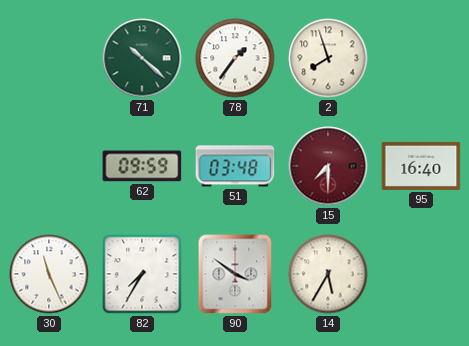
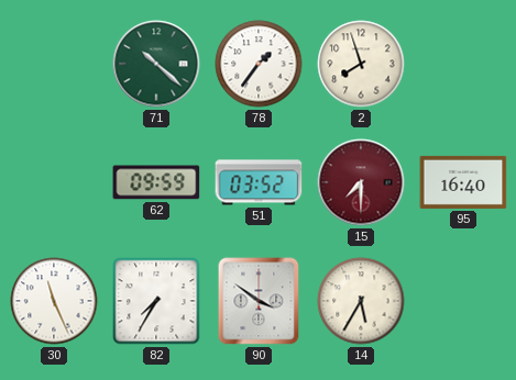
51: 03:48 -> 03:52
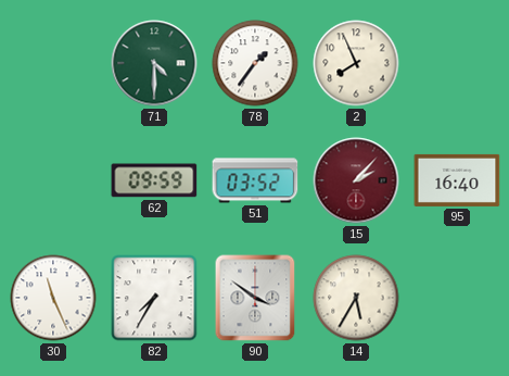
71: 10:22 -> 4:30
2: 7:57 -> 7:56
15: 7:30 -> 2:07
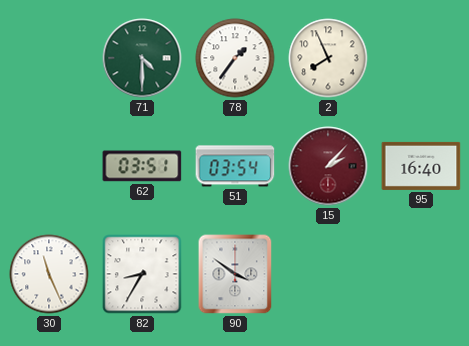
62: 09:59 -> 03:51
51: 03:52 -> 03:54
82: 7:35 -> 8:35
14: 5:35 -> none
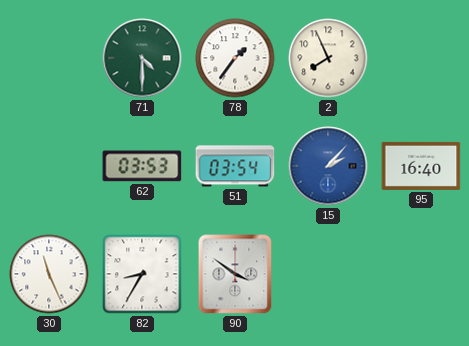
62: 03:51 -> 03:53
15 dial: burgundy -> blue
